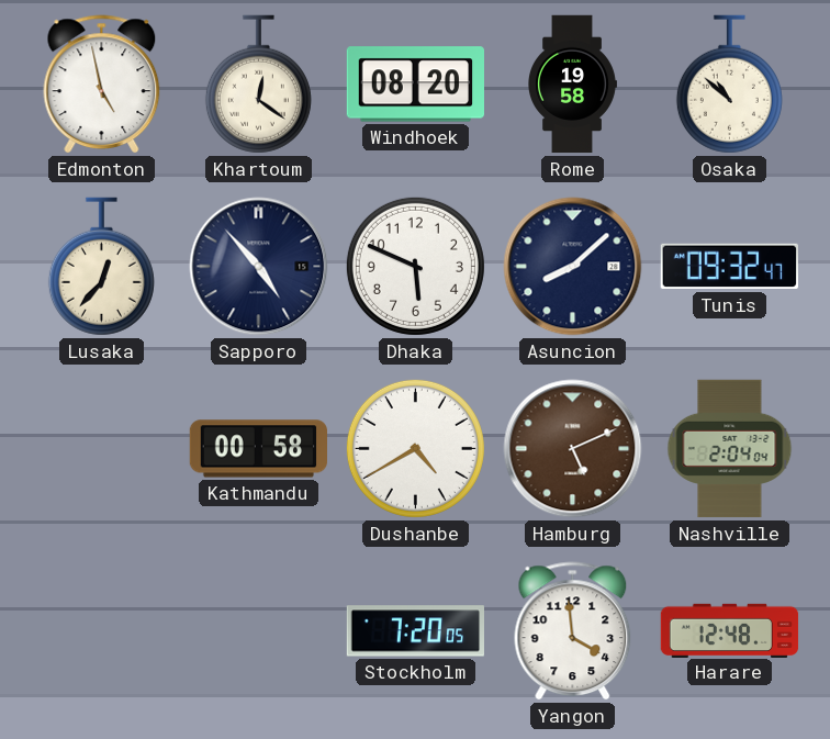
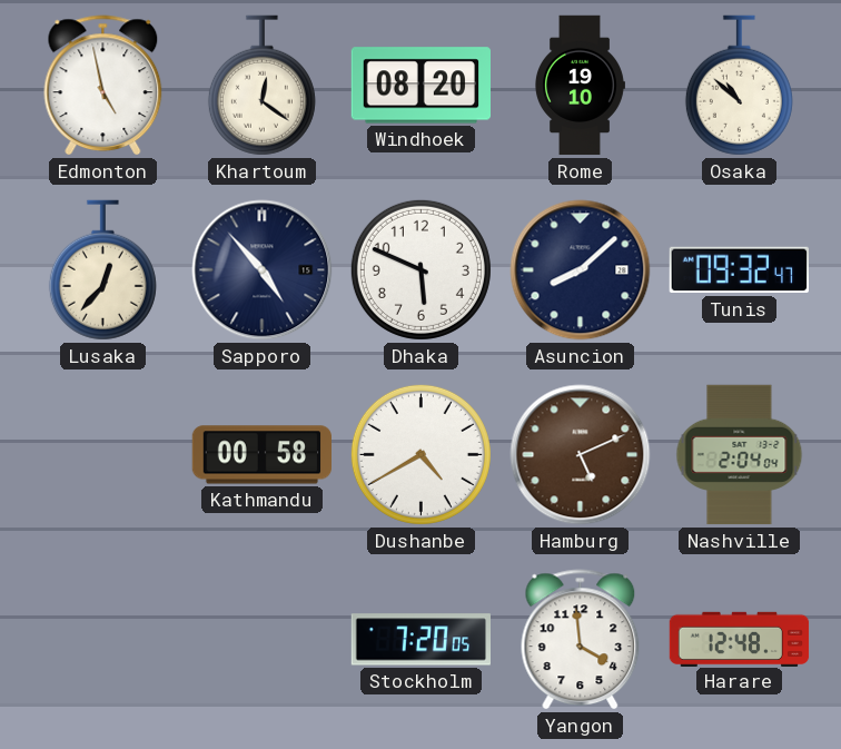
Rome: 19:58 -> 19:10
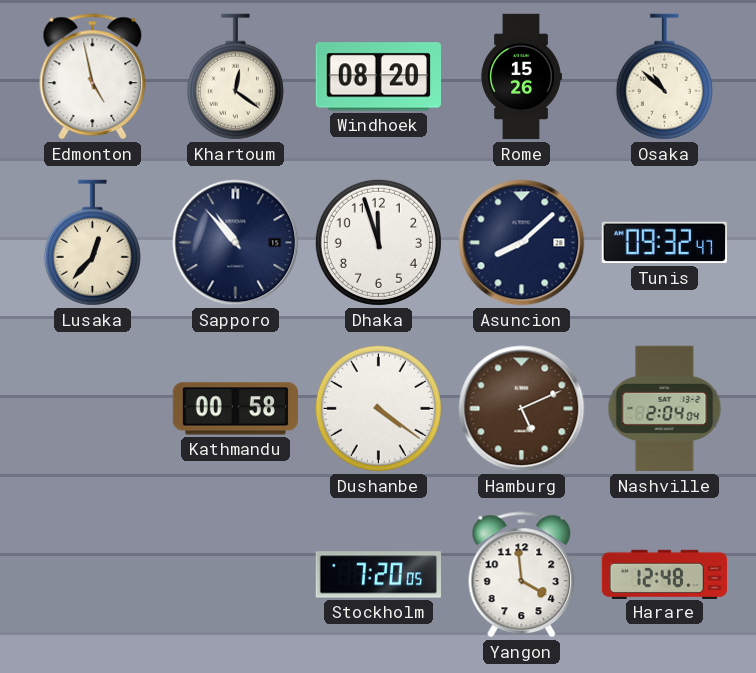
Rome: 19:10 -> 15:26
Sapporo: 4:53 -> 10:53
Dhaka: 5:49 -> 11:57
Dushanbe: 4:40 -> 4:21
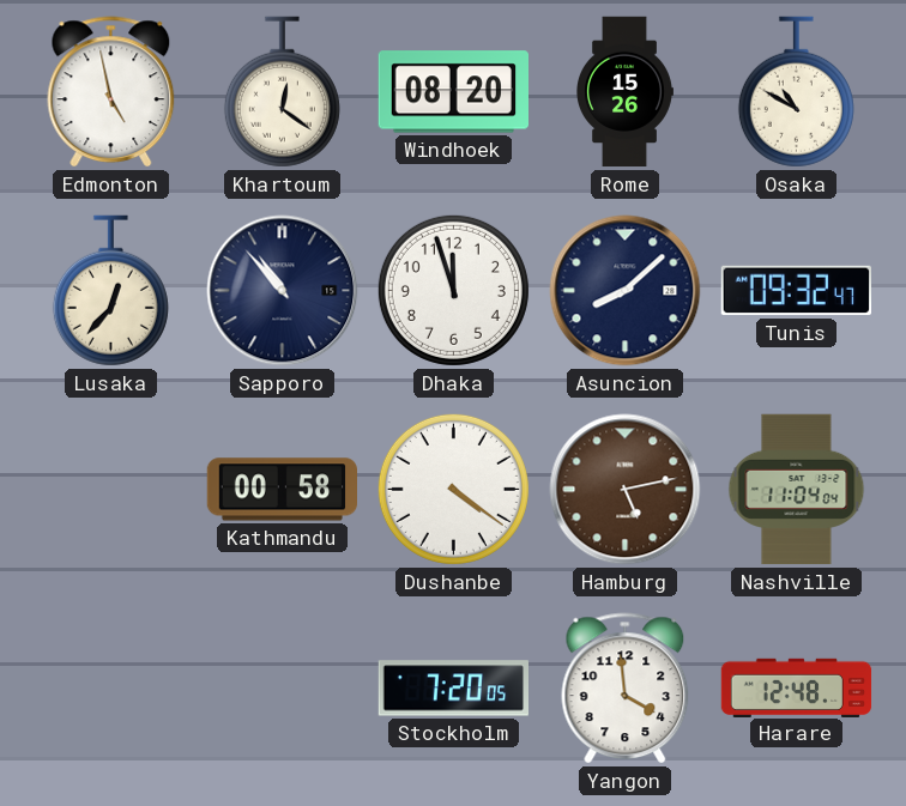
Osaka: 10:52 -> 10:50
Hamburg: 5:11 -> 5:13
Nashville: 2:04 -> 11:04
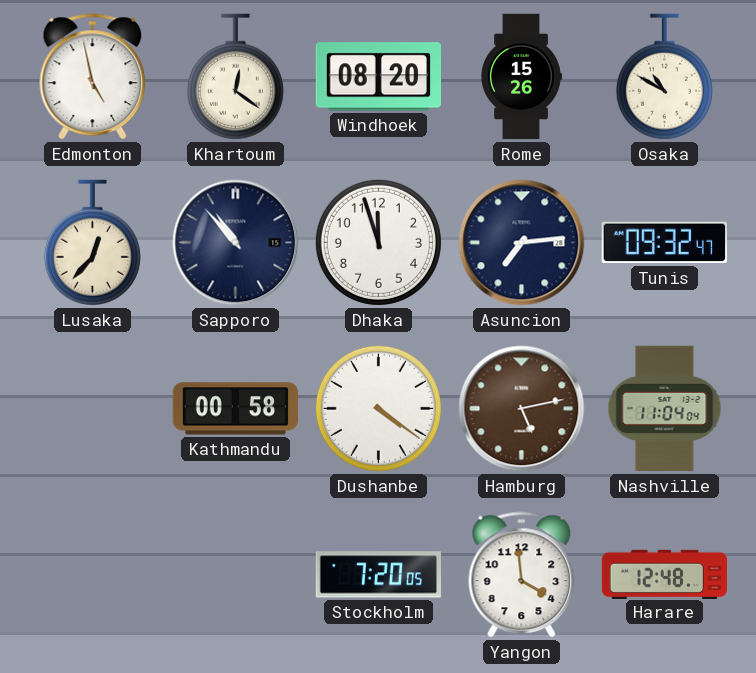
Asuncion: 8:08 -> 7:14
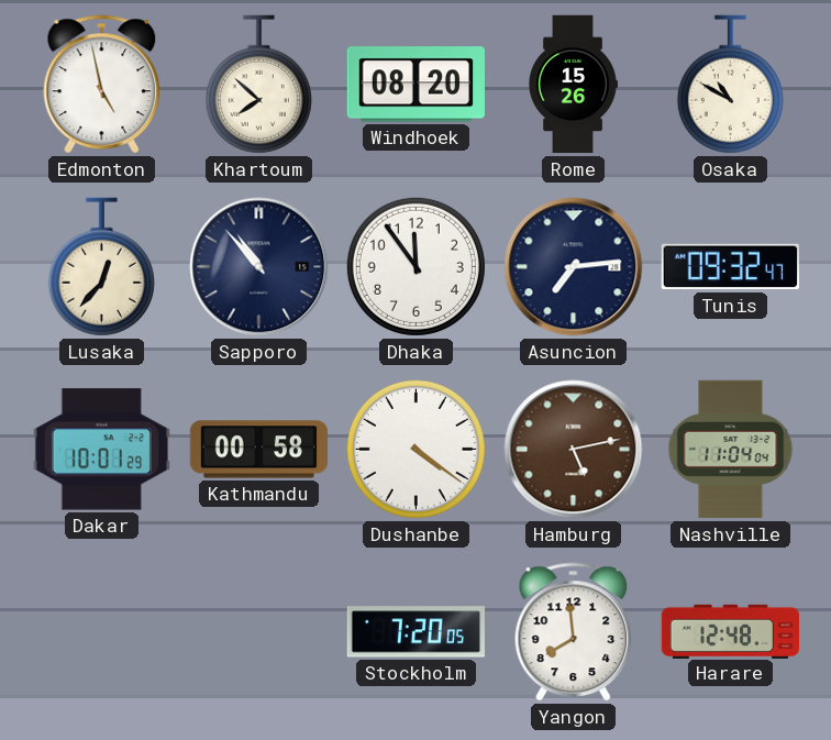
Khartoum: 12:21 -> 7:52
Dhaka: 11:57 -> 11:54
Dakar: none -> 10:01
Yangon: 3:59 -> 7:59
